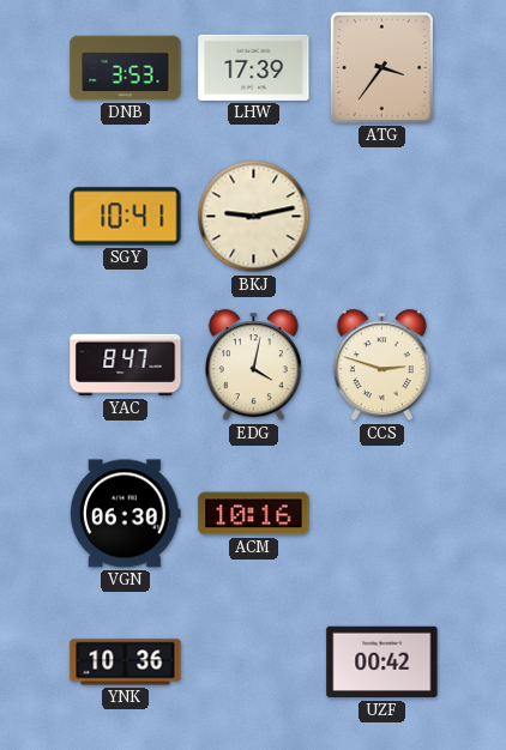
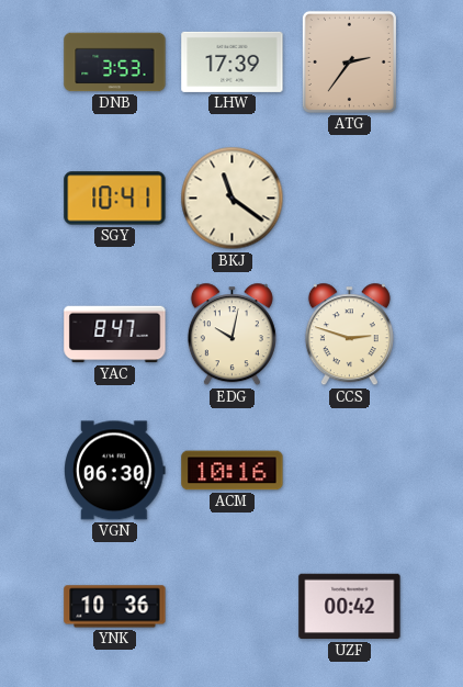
ATG: 3:36 -> 2:36
BKJ: 9:13 -> 11:21
EDG: 4:02 -> 10:02
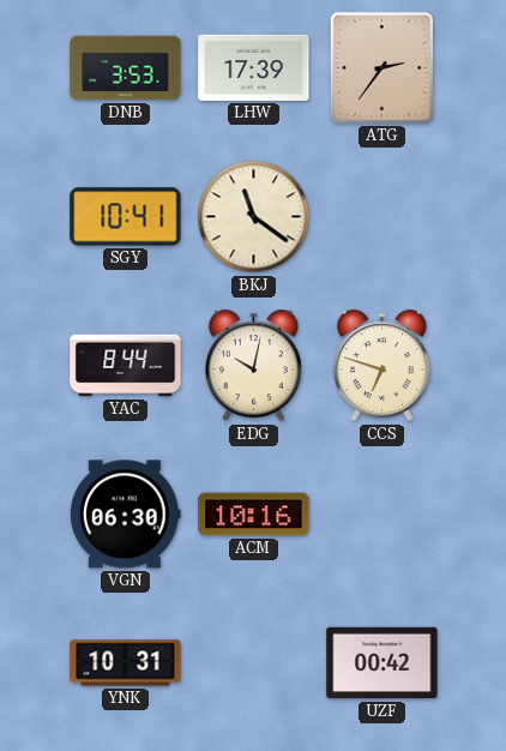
YAC: 8:47 -> 8:44
CCS: 2:48 -> 6:48
YNK: 10:36 -> 10:31
